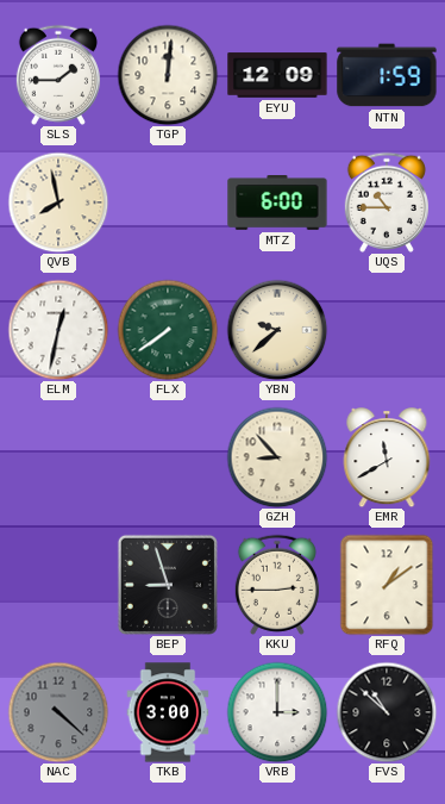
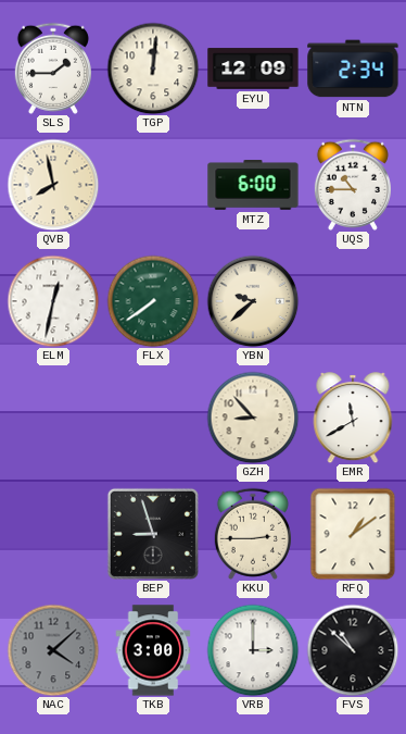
NTN: 1:59 -> 2:34
NAC: 4:22 -> 4:08
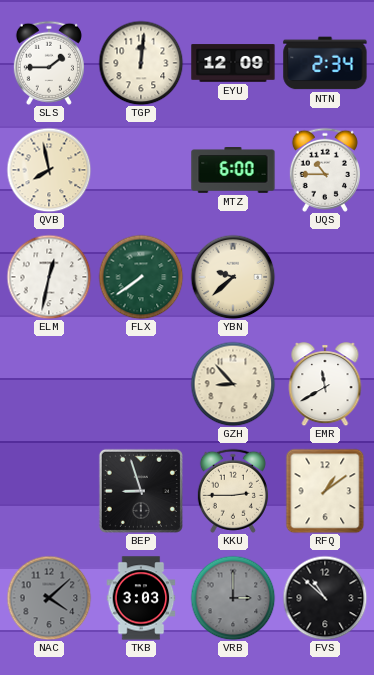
TKB: 3:00 -> 3:03
VRB dial: white -> grey
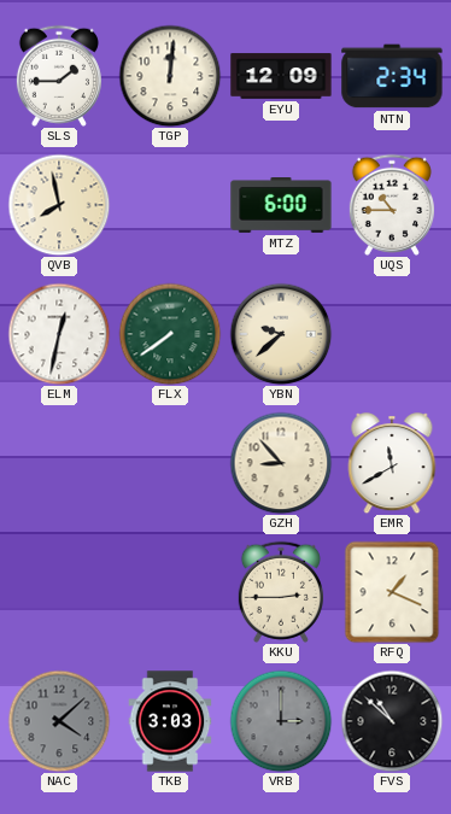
BEP: 8:57 -> none
RFQ: 1:09 -> 1:19
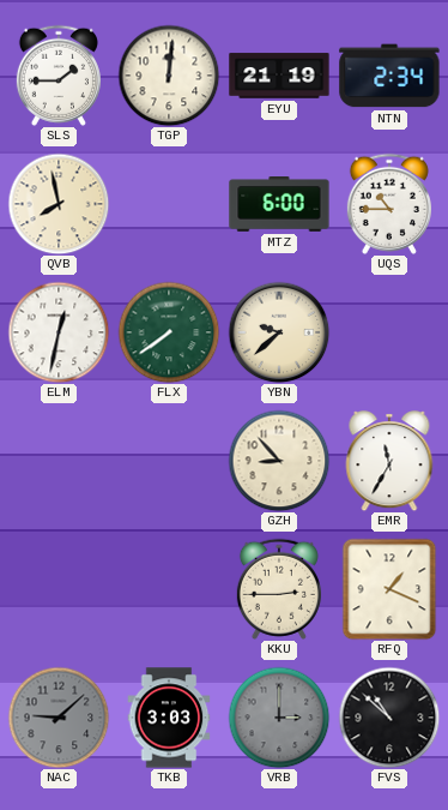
EYU: 12:09 -> 21:19
EMR: 11:40 -> 11:35
NAC: 4:08 -> 9:08
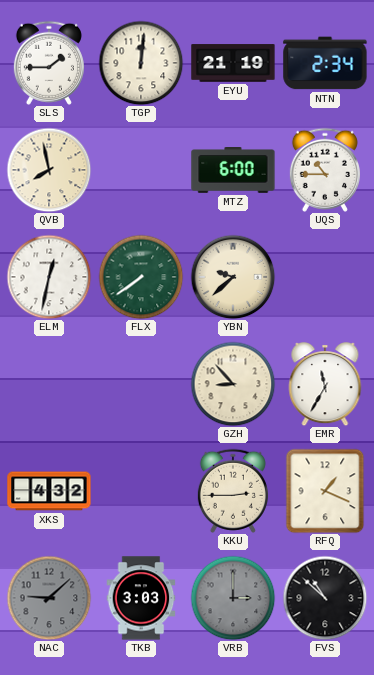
XKS: none -> 4:32
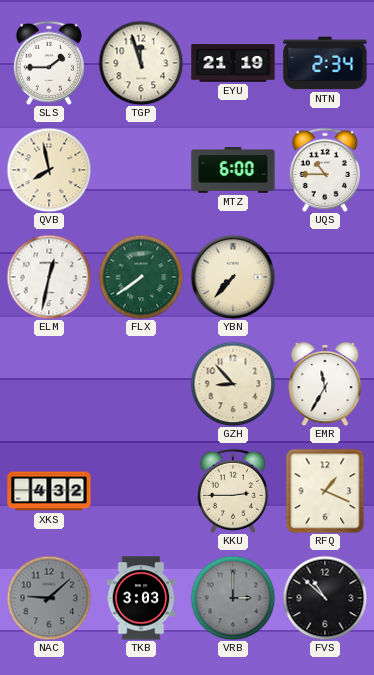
TGP: 12:01 -> 11:57
YBN: 9:38 -> 7:37
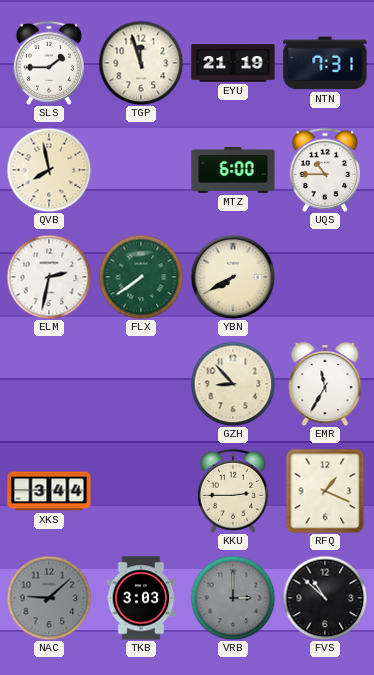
NTN: 2:34 -> 7:31
ELM: 12:32 -> 2:32
YBN: 7:37 -> 7:40
XKS: 4:32 -> 3:44
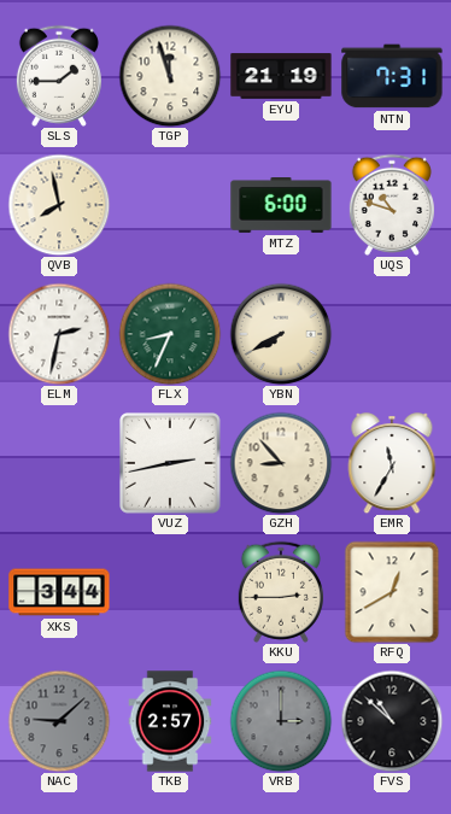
UQS: 10:45 -> 10:48
FLX: 7:39 -> 8:34
VUZ: none -> 2:43
RFQ: 1:19 -> 12:40
TKB: 3:03 -> 2:57
